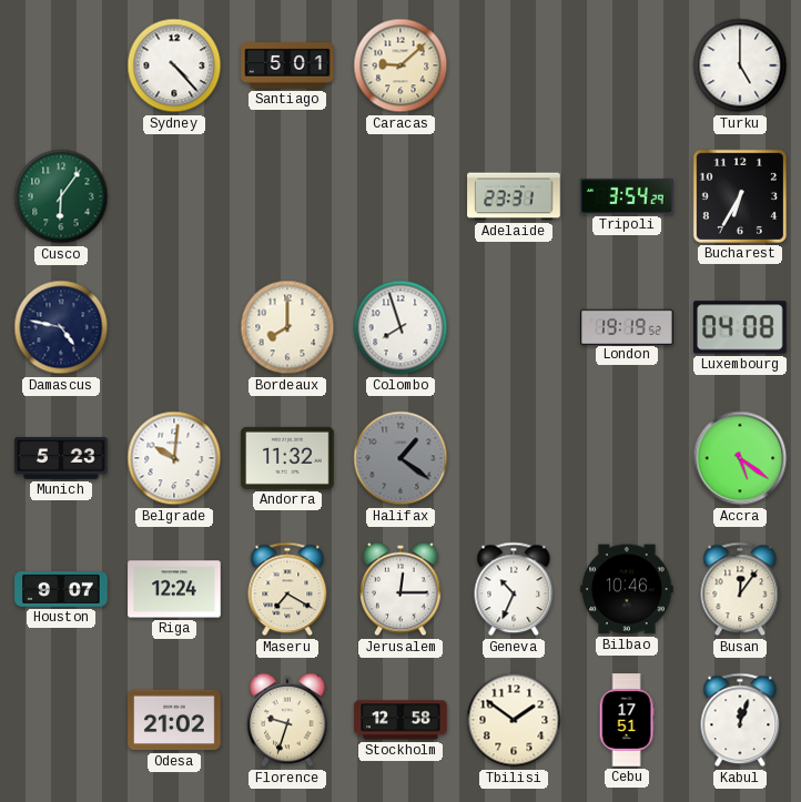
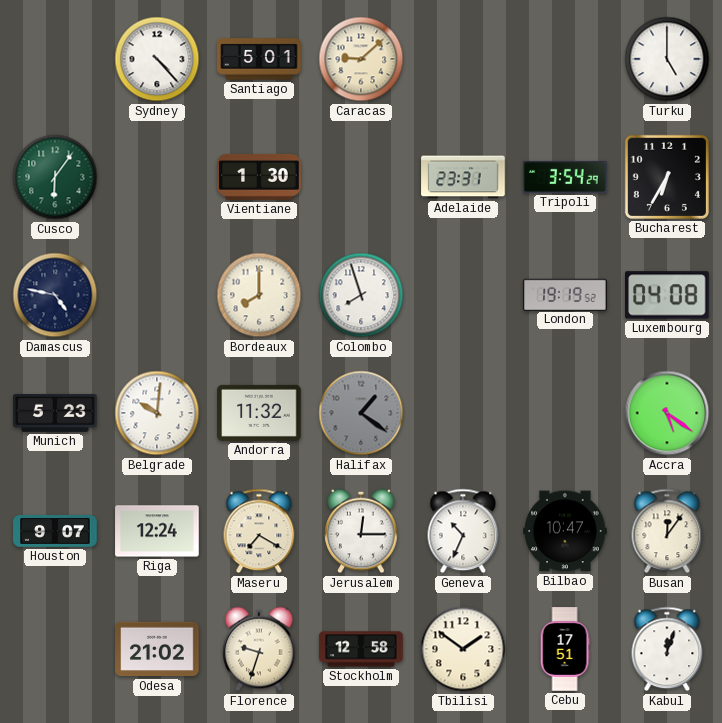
Vientiane: none -> 1:30
Bilbao: 10:46 -> 10:47
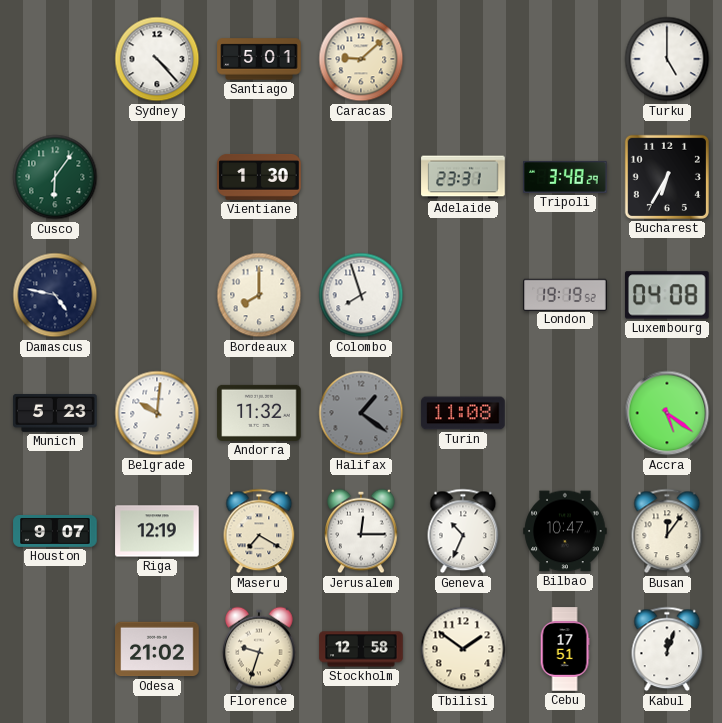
Tripoli: 3:54 -> 3:48
Turin: none -> 11:08
Riga: 12:24 -> 12:19
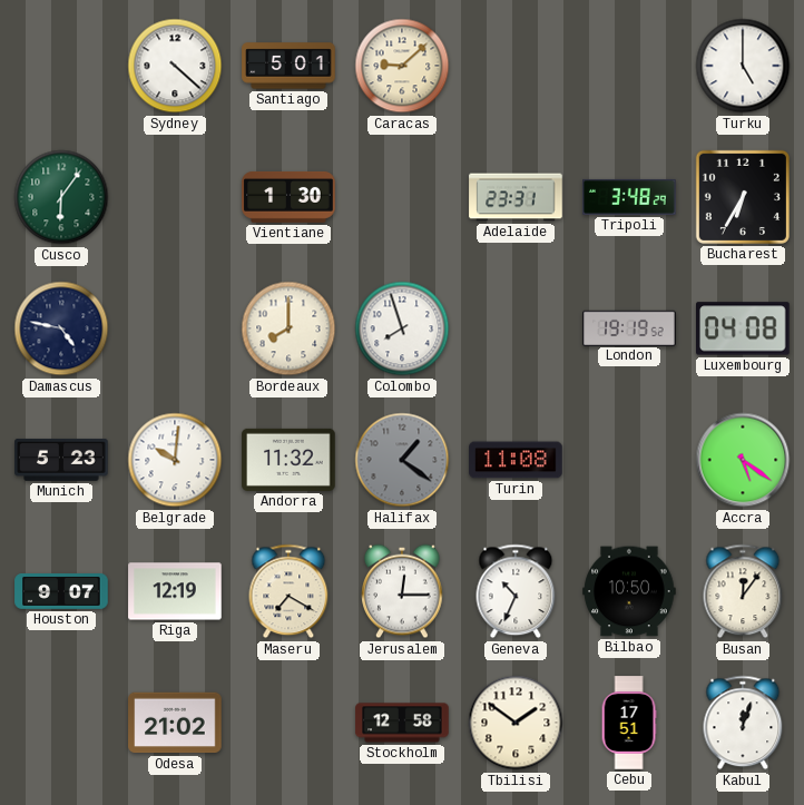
Sydney: 4:23 -> 4:22
Bilbao: 10:47 -> 10:50
Florence: 9:33 -> none
